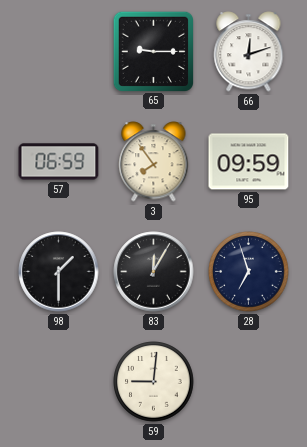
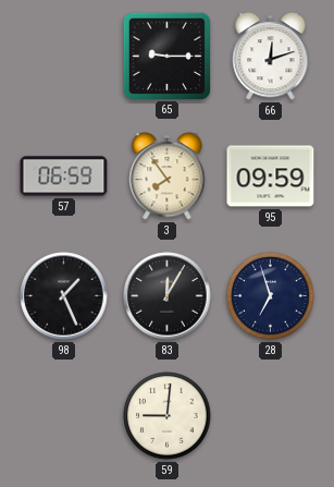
98: 1:30 -> 1:26
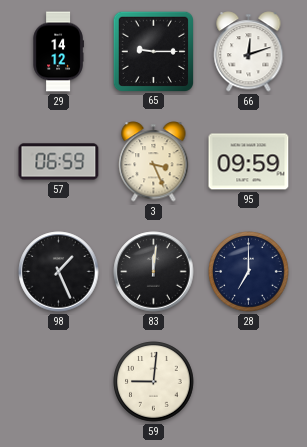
29: none -> 14:12
3: 7:54 -> 3:26
83: 12:05 -> 12:01
28: 6:57 -> 7:00
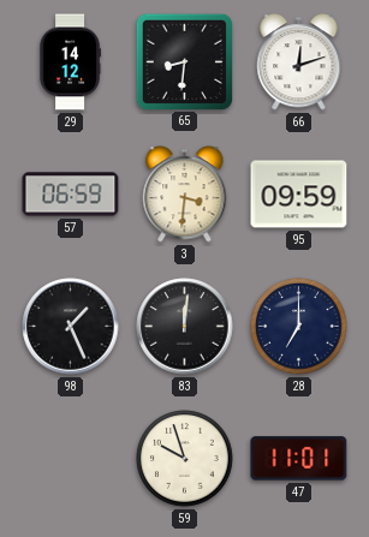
65: 9:15 -> 8:31
3: 3:26 -> 3:31
59: 9:01 -> 9:57
47: none -> 11:01
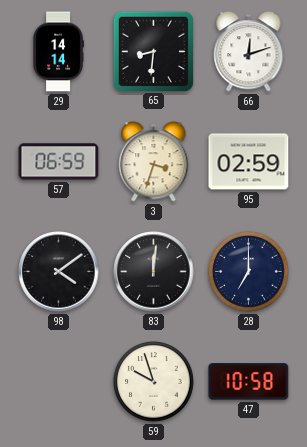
29: 14:12 -> 14:14
3: 3:31 -> 3:33
95: 09:59 -> 02:59
98: 1:26 -> 4:09
47: 11:01 -> 10:58
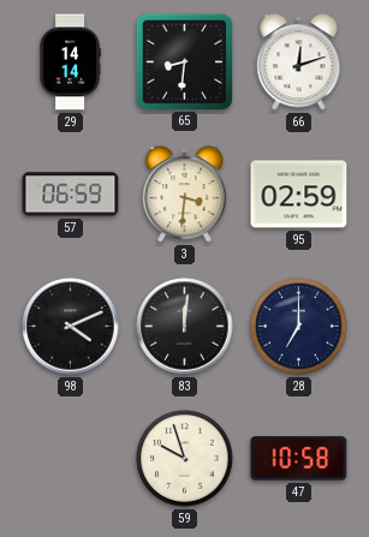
3: 3:33 -> 3:31
98: 4:09 -> 4:11
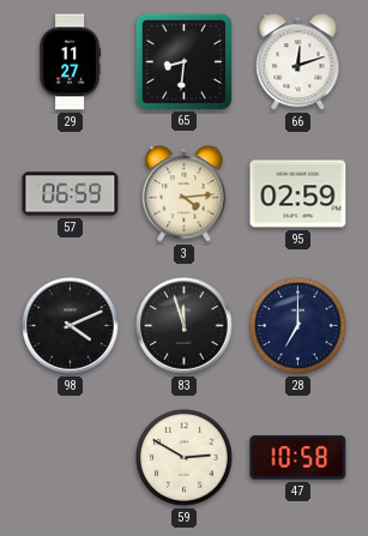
29: 14:14 -> 11:27
3: 3:31 -> 4:14
83: 12:01 -> 11:57
59: 9:57 -> 2:50
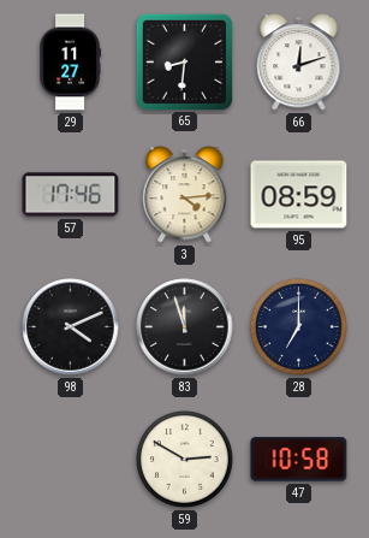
57: 06:59 -> 17:46
95: 02:59 -> 08:59
